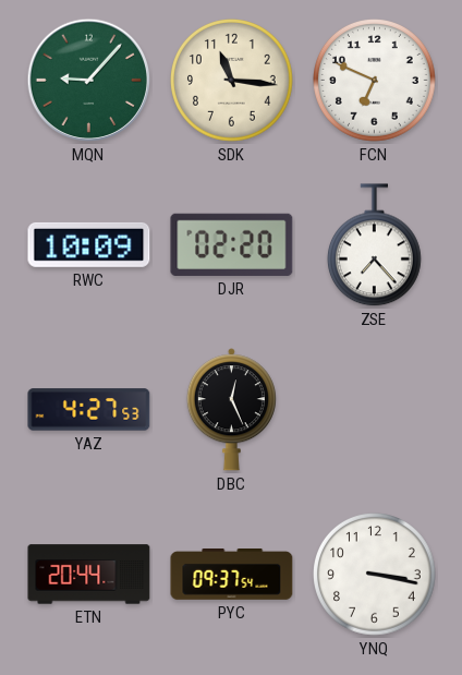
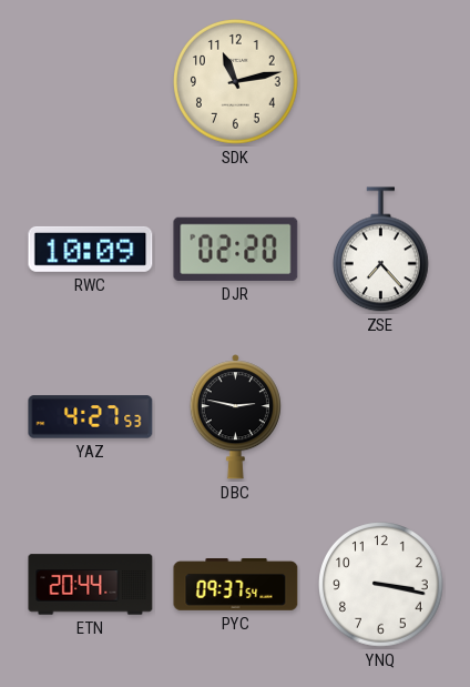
MQN: 9:07 -> none
SDK: 11:16 -> 11:13
FCN: 6:49 -> none
DBC: 12:26 -> 2:47
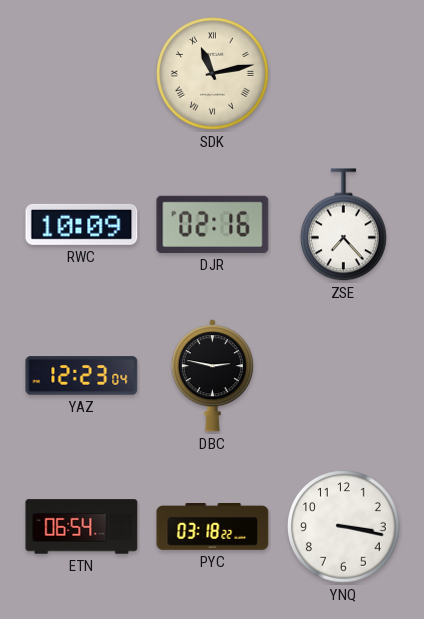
SDK numerals: Arabic -> Roman
DJR: 02:20 -> 02:16
YAZ: 4:27 -> 12:23
ETN: 20:44 -> 06:54
PYC: 09:37 -> 03:18
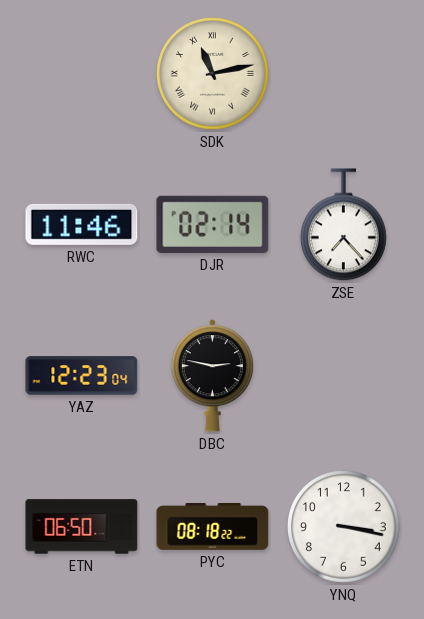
RWC: 10:09 -> 11:46
DJR: 02:16 -> 02:14
ETN: 06:54 -> 06:50
PYC: 03:18 -> 08:18
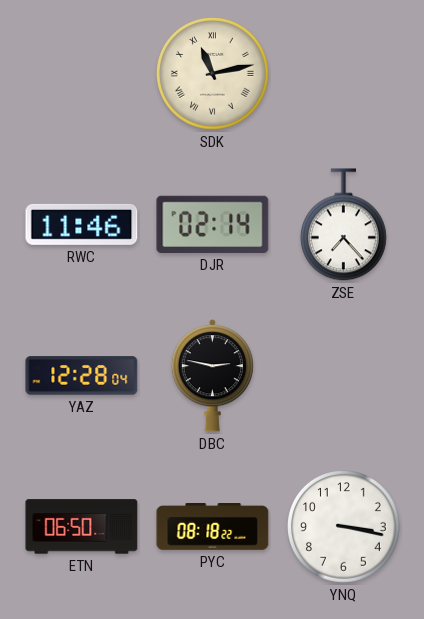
YAZ: 12:23 -> 12:28
